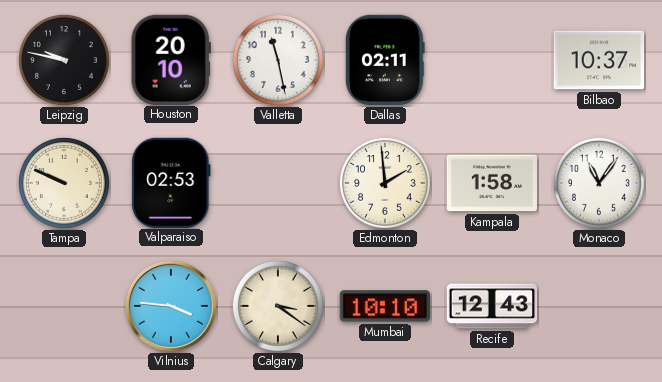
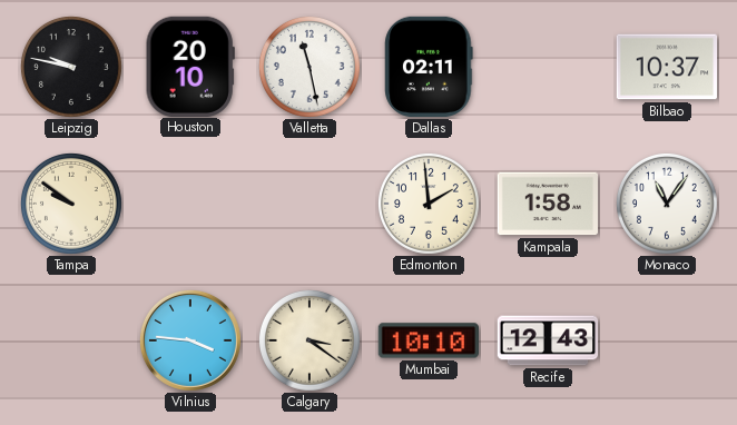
Tampa: 9:49 -> 9:51
Valparaiso: 02:53 -> none
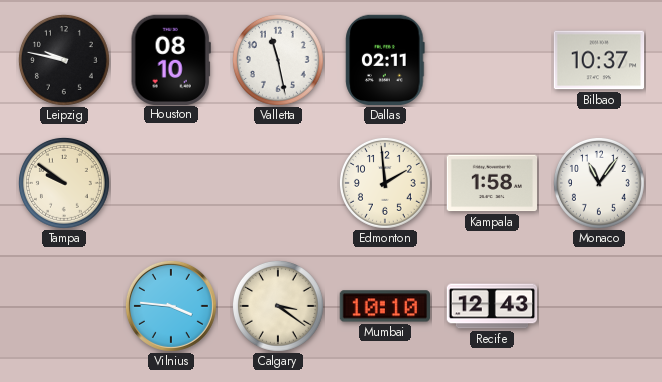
Houston: 20:10 -> 08:10
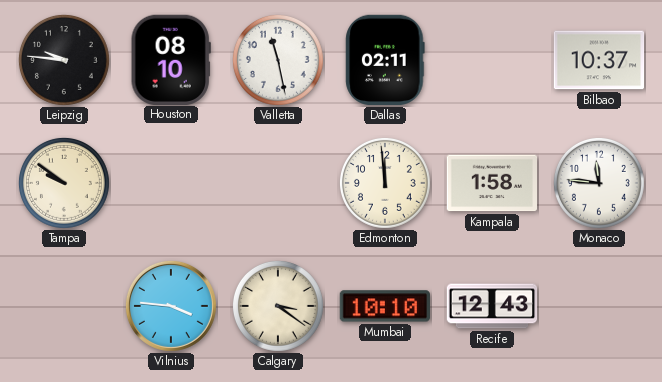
Leipzig: 9:47 -> 9:46
Edmonton: 1:59 -> 11:59
Monaco: 11:06 -> 11:46
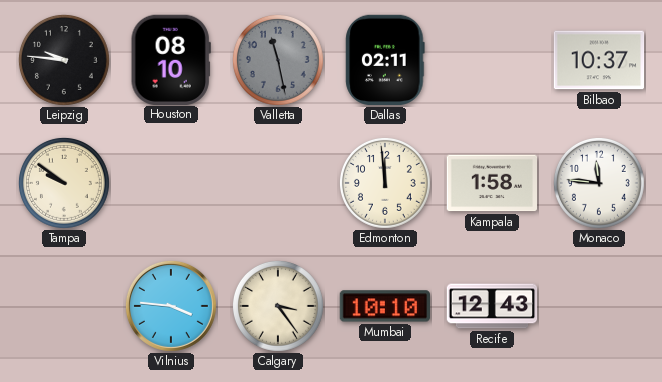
Valletta dial: white -> grey
Calgary: 3:21 -> 3:24
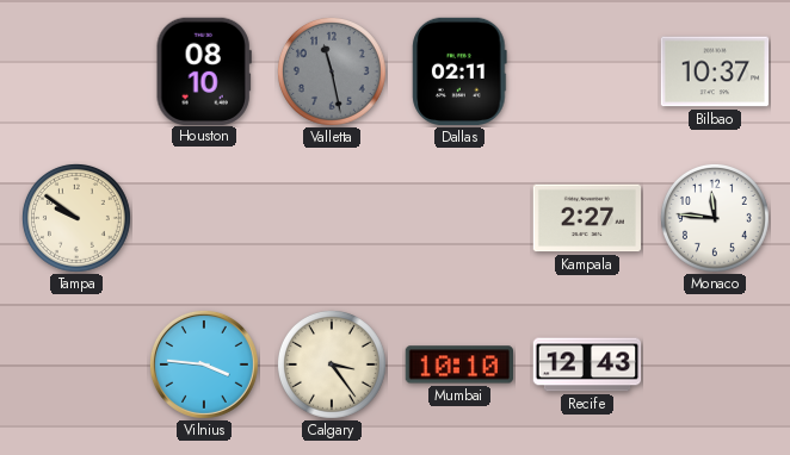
Leipzig: 9:46 -> none
Edmonton: 11:59 -> none
Kampala: 1:58 -> 2:27
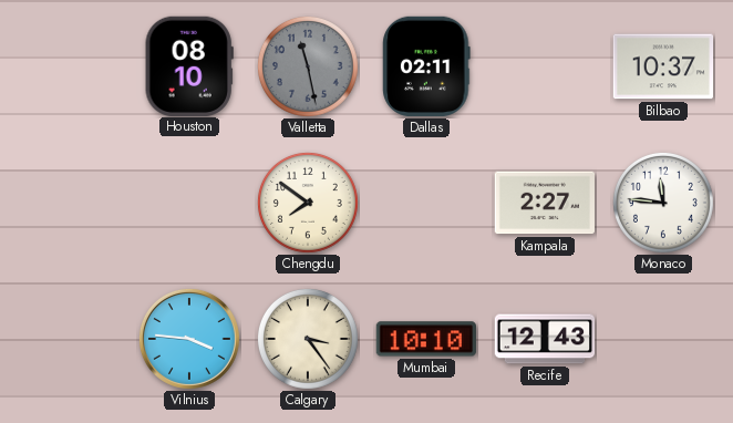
Tampa: 9:51 -> none
Chengdu: none -> 7:51
